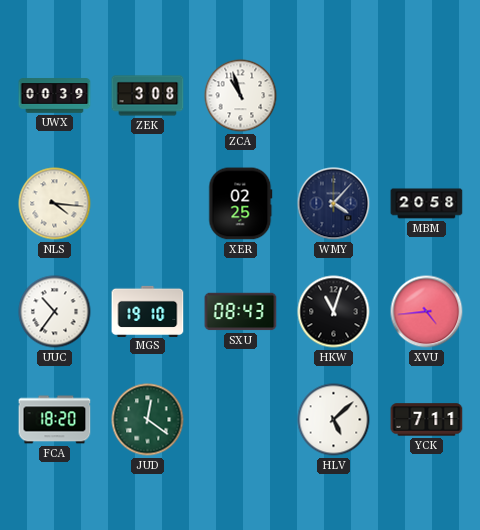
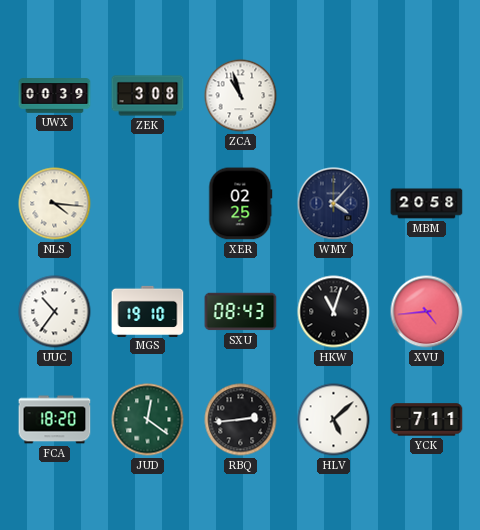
RBQ: none -> 2:44
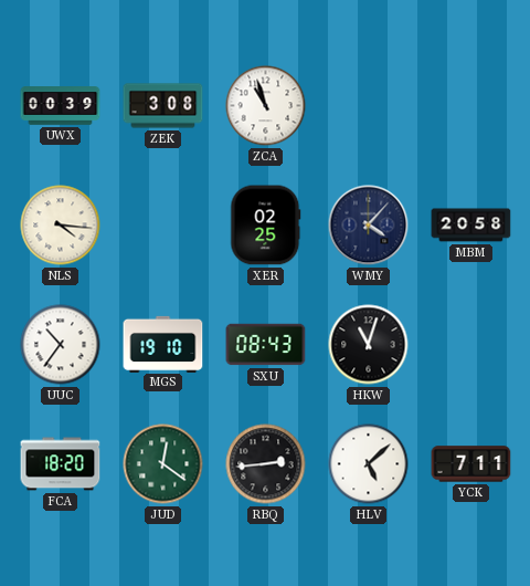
XVU: 4:44 -> none
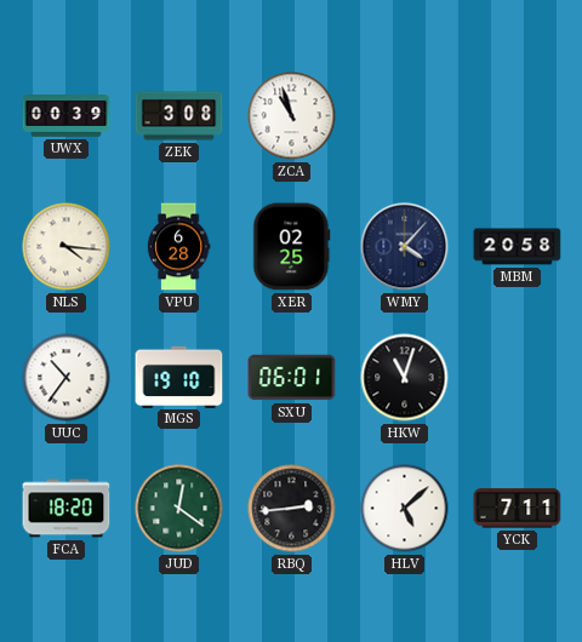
VPU: none -> 6:28
SXU: 08:43 -> 06:01
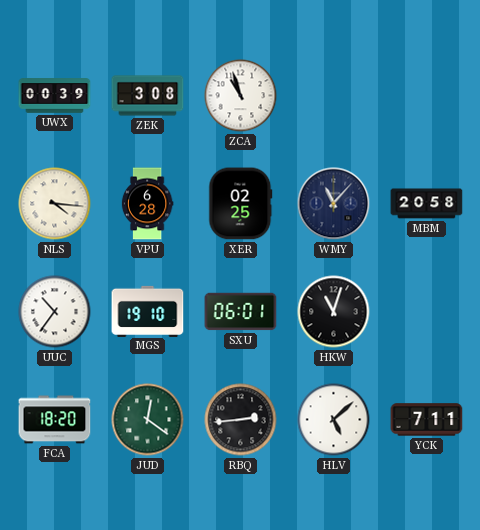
WMY: 4:07 -> 11:07
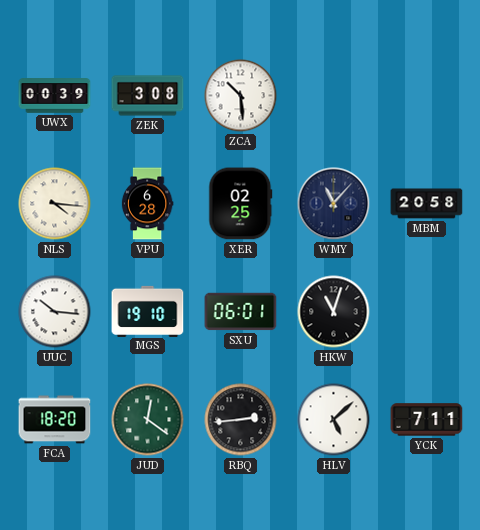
ZCA: 10:57 -> 10:29
UUC: 10:36 -> 10:16
